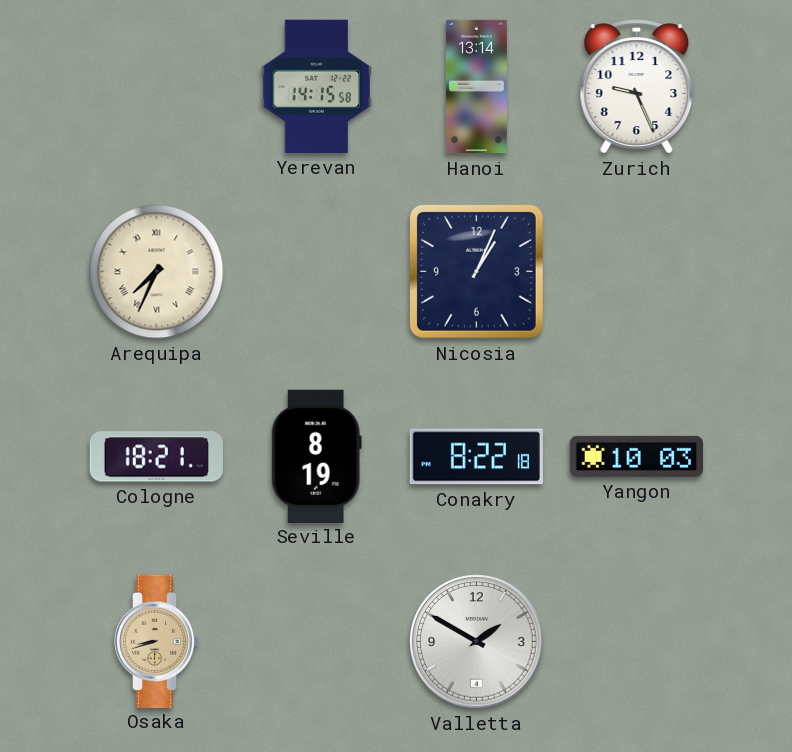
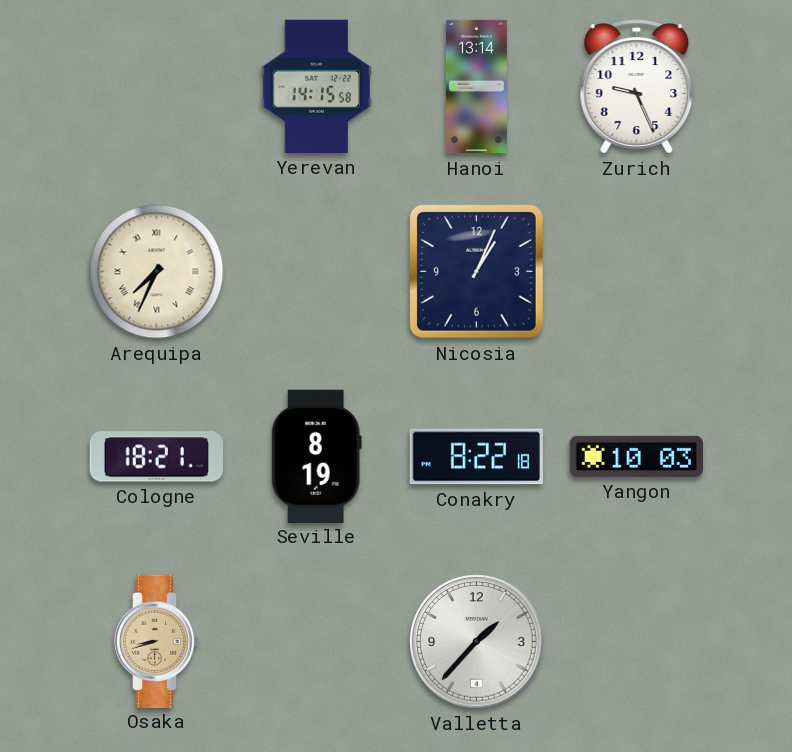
Valletta: 1:50 -> 1:37
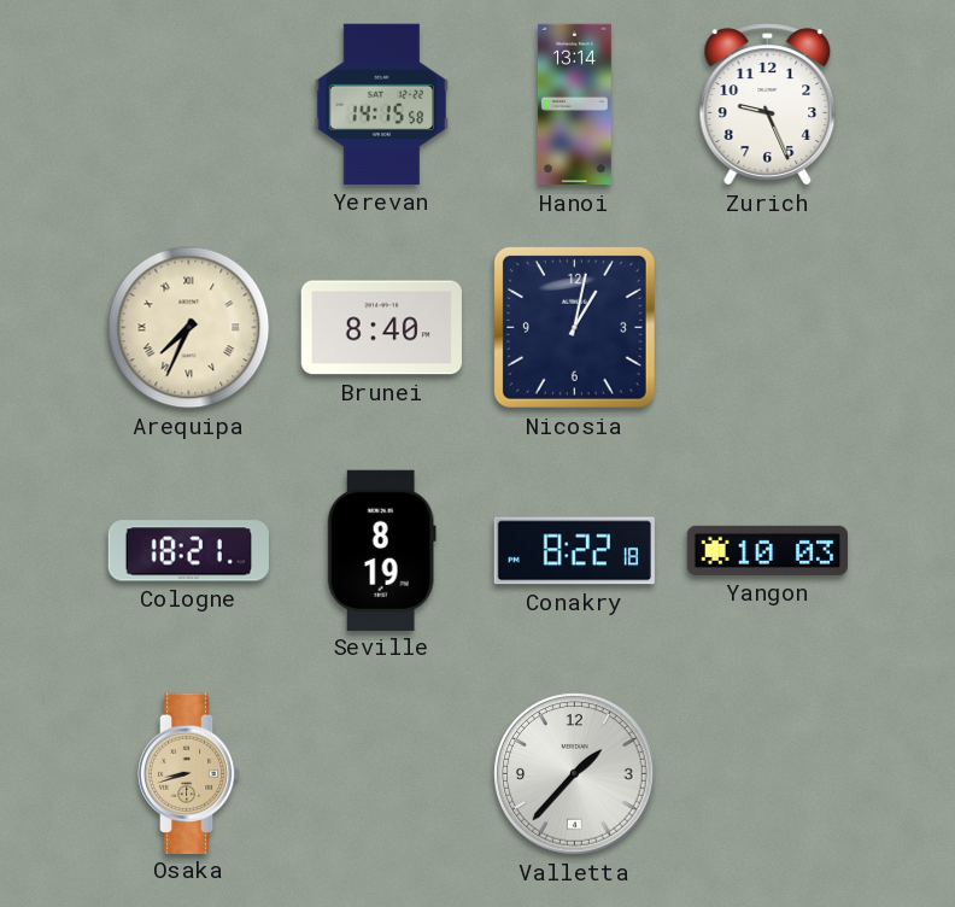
Brunei: none -> 8:40
Nicosia: 1:04 -> 1:02
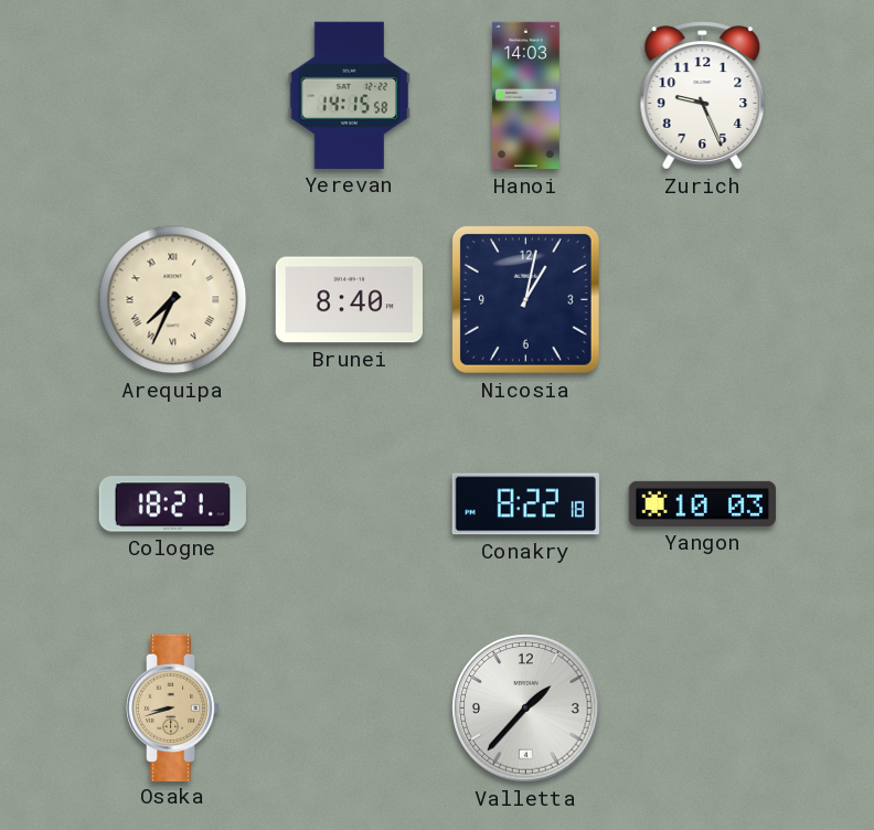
Hanoi: 13:14 -> 14:03
Seville: 8:19 -> none
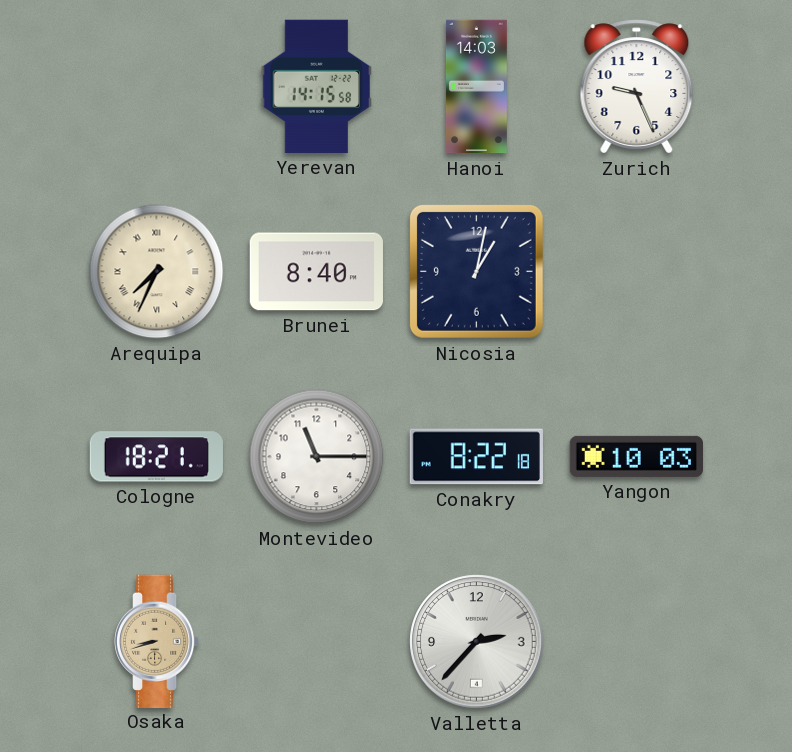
Montevideo: none -> 11:15
Valletta: 1:37 -> 2:37
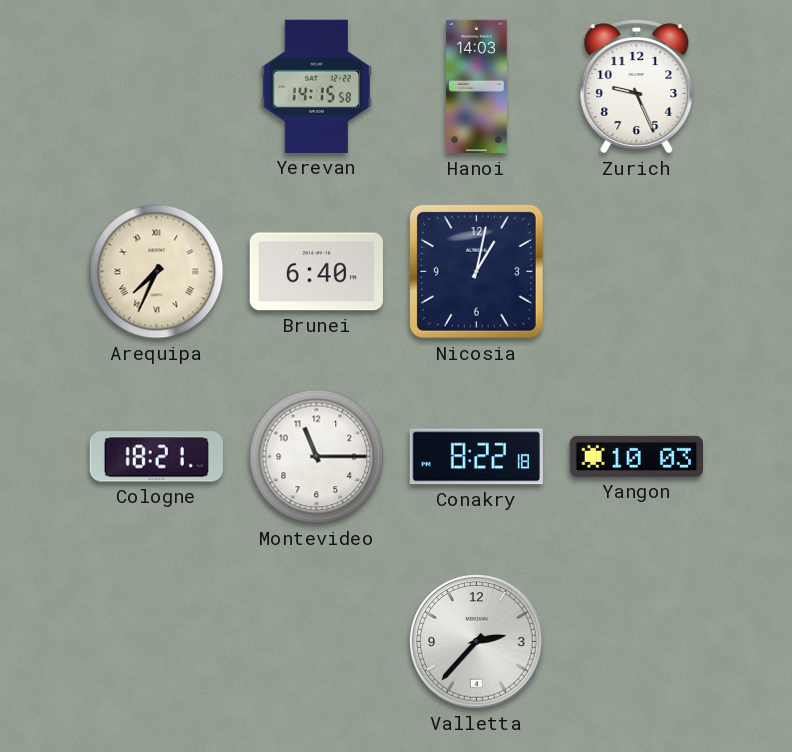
Brunei: 8:40 -> 6:40
Osaka: 8:42 -> none
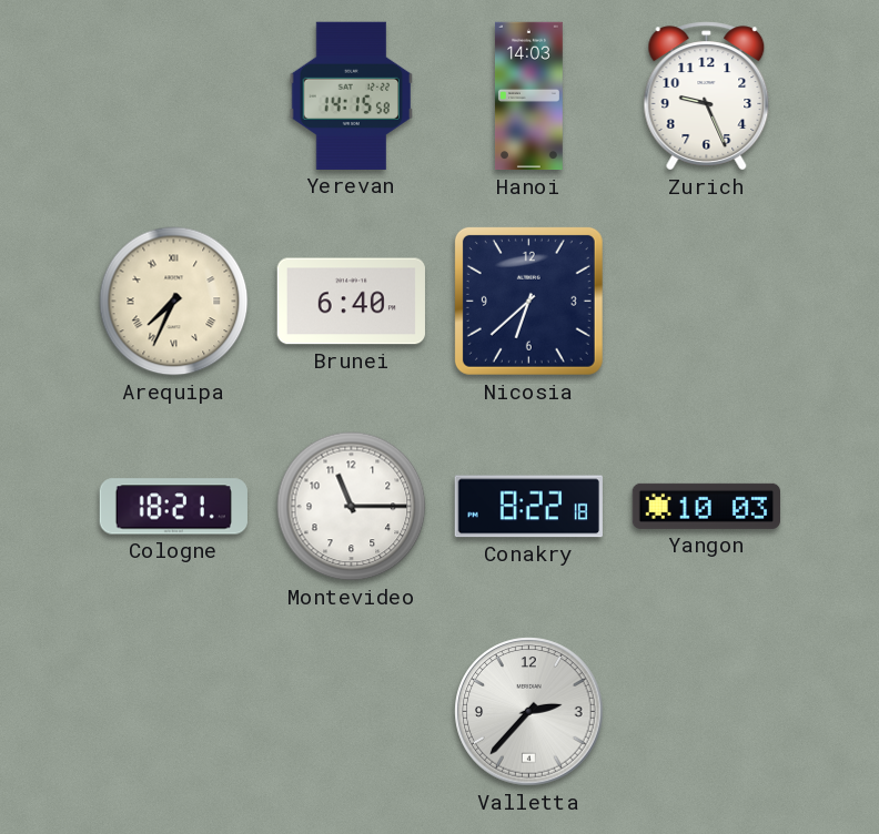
Nicosia: 1:02 -> 6:38
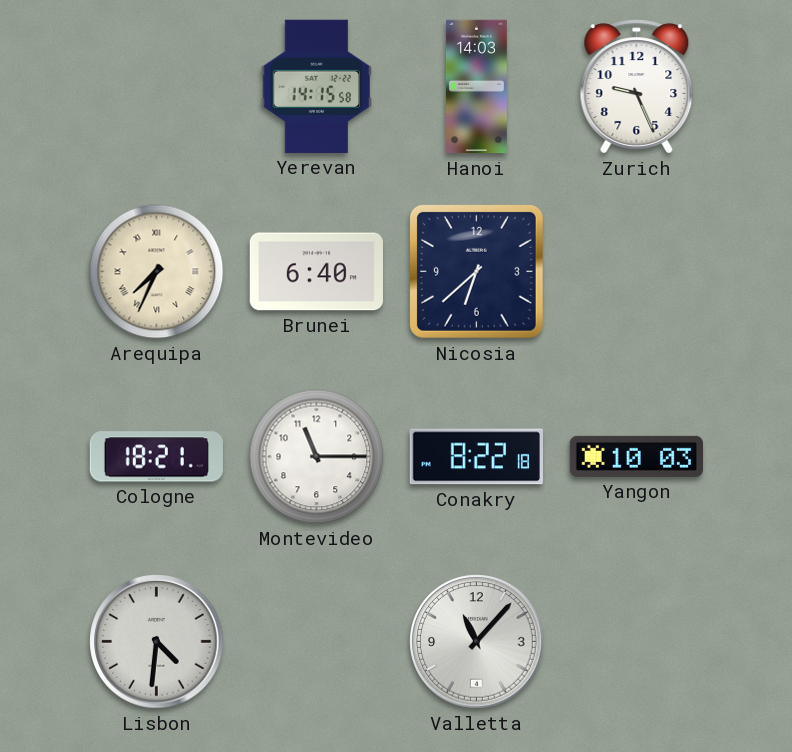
Lisbon: none -> 4:31
Valletta: 2:37 -> 11:07
